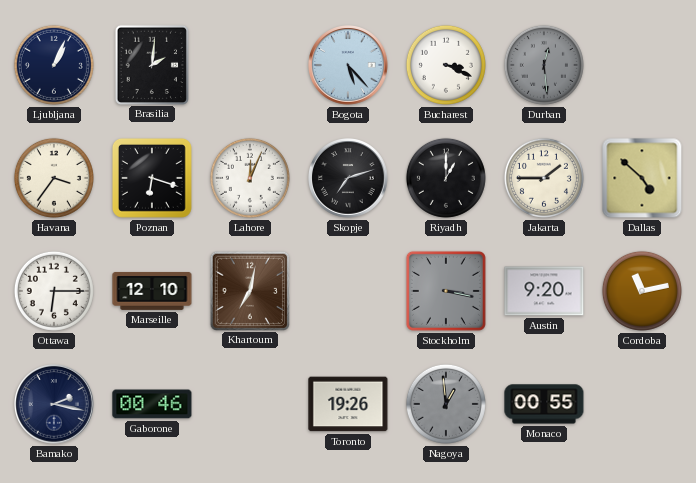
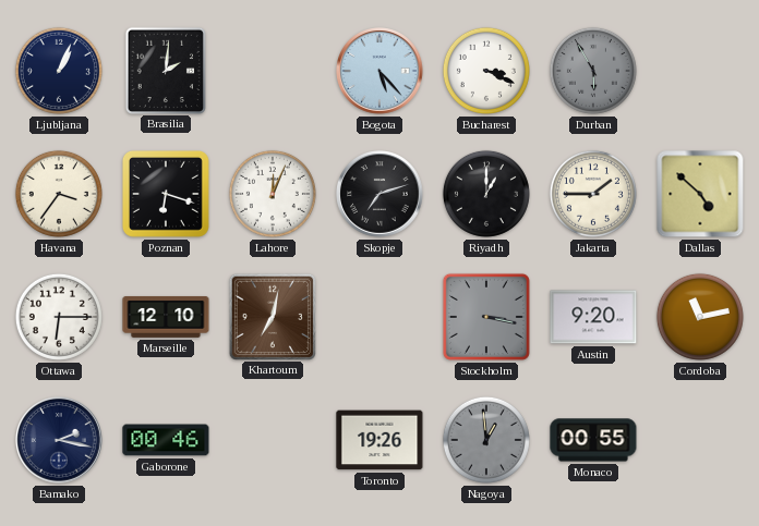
Durban: 12:29 -> 5:55
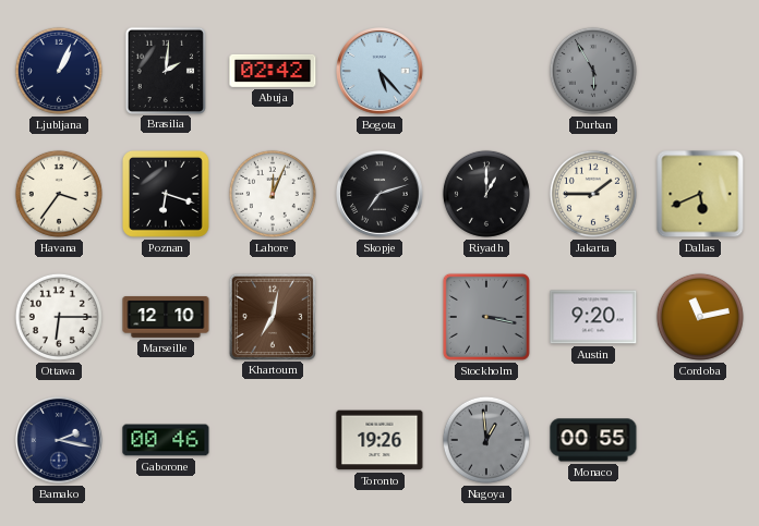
Abuja: none -> 02:42
Bucharest: 3:19 -> none
Dallas: 4:52 -> 5:41
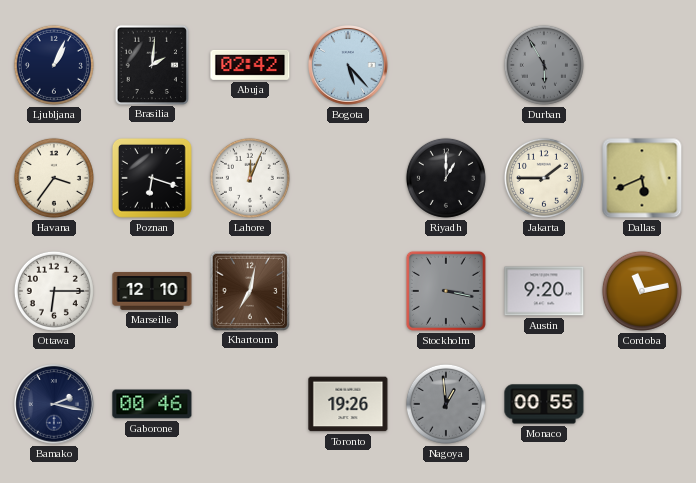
Skopje: 7:12 -> none
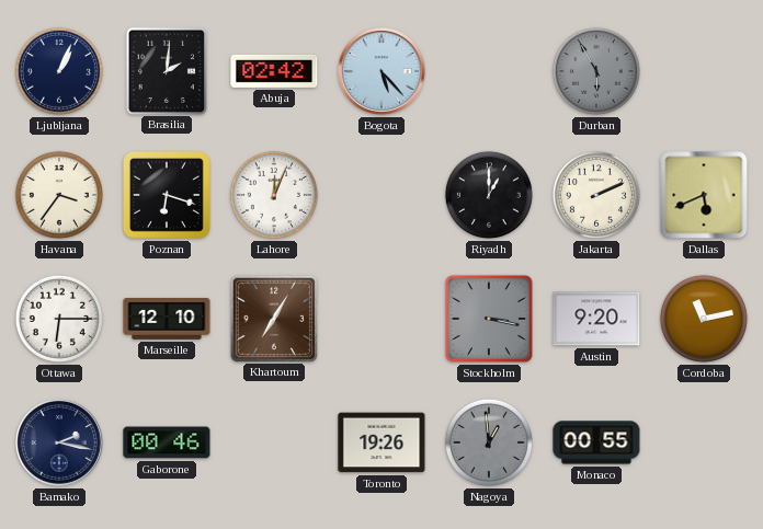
Jakarta: 1:45 -> 2:11
Khartoum: 7:02 -> 7:05
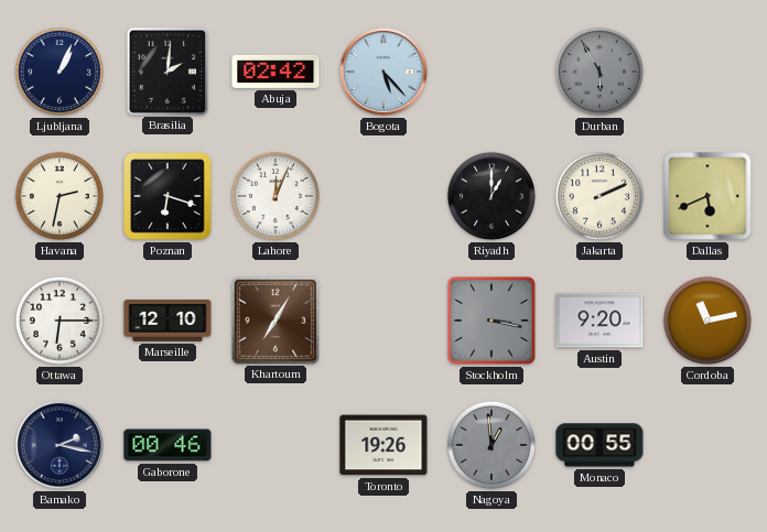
Havana: 3:36 -> 2:32
